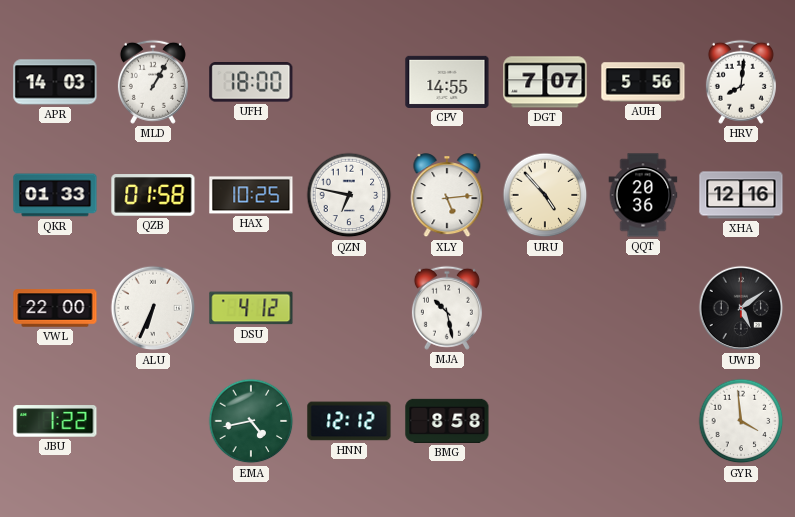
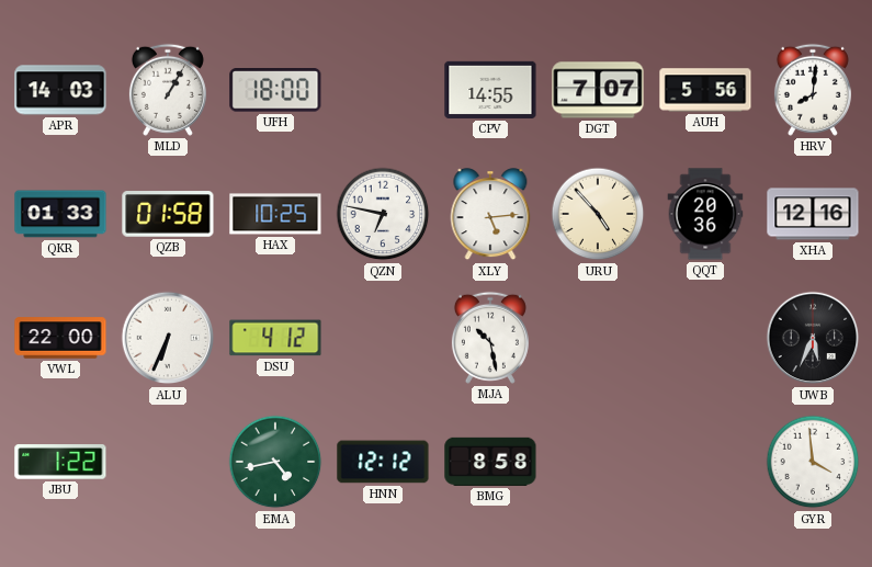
UWB: 5:09 -> 5:34
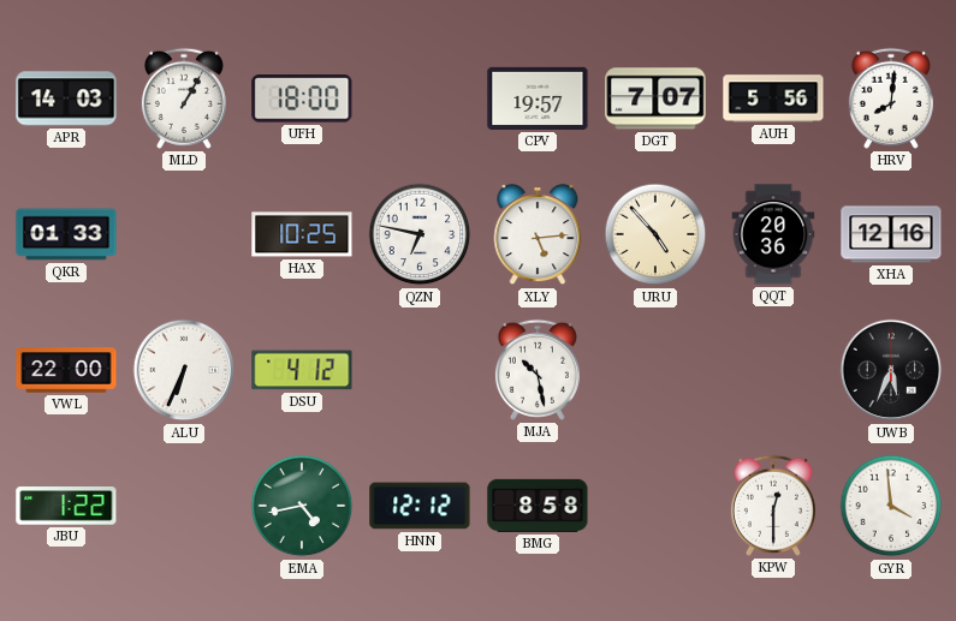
CPV: 14:55 -> 19:57
QZB: 01:58 -> none
KPW: none -> 12:30
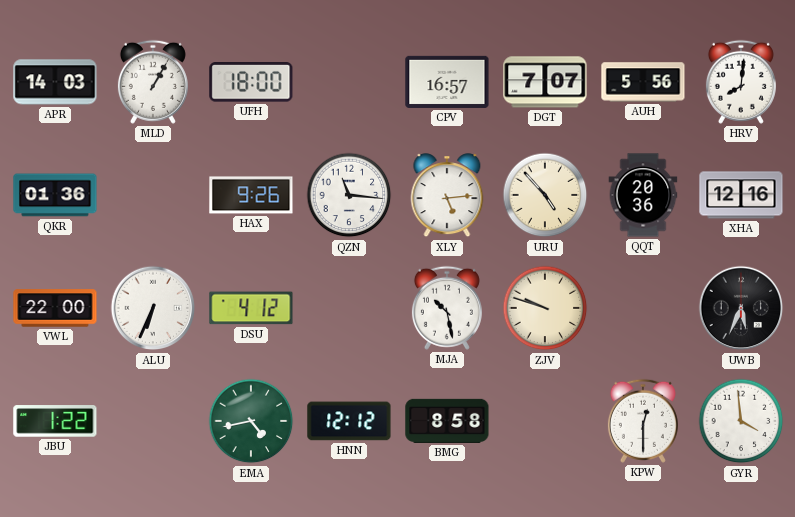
CPV: 19:57 -> 16:57
QKR: 01:33 -> 01:36
HAX: 10:25 -> 9:26
QZN: 6:47 -> 11:16
ZJV: none -> 9:48
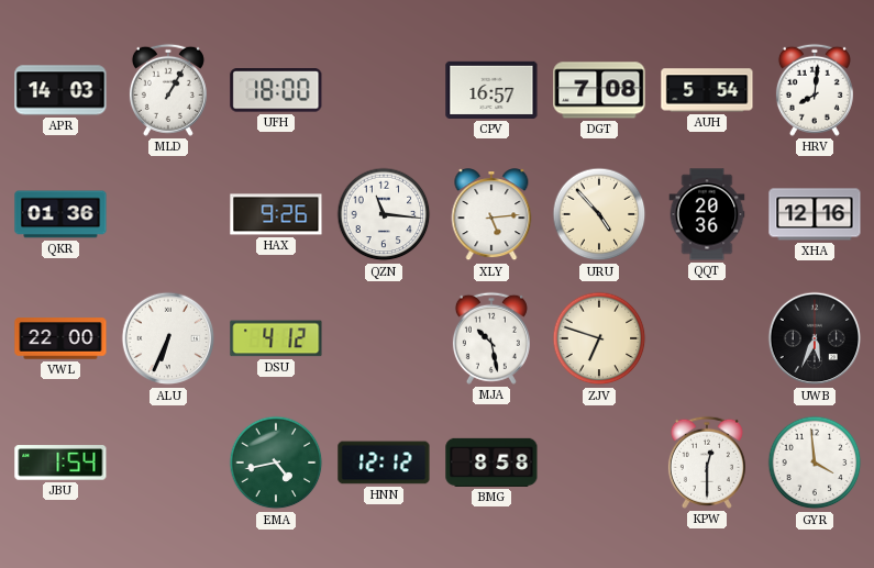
DGT: 7:07 -> 7:08
AUH: 5:56 -> 5:54
ZJV: 9:48 -> 6:48
JBU: 1:22 -> 1:54
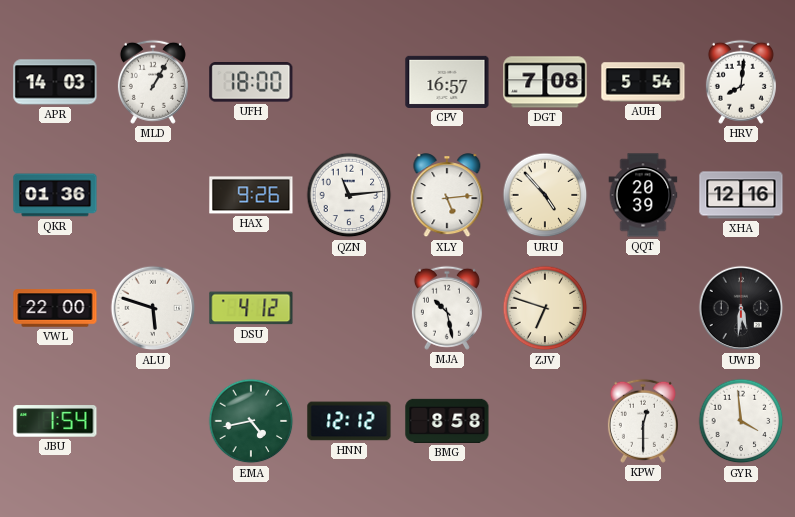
QZN: 11:16 -> 11:14
QQT: 20:36 -> 20:39
ALU: 6:34 -> 5:48
UWB: 5:34 -> 5:31
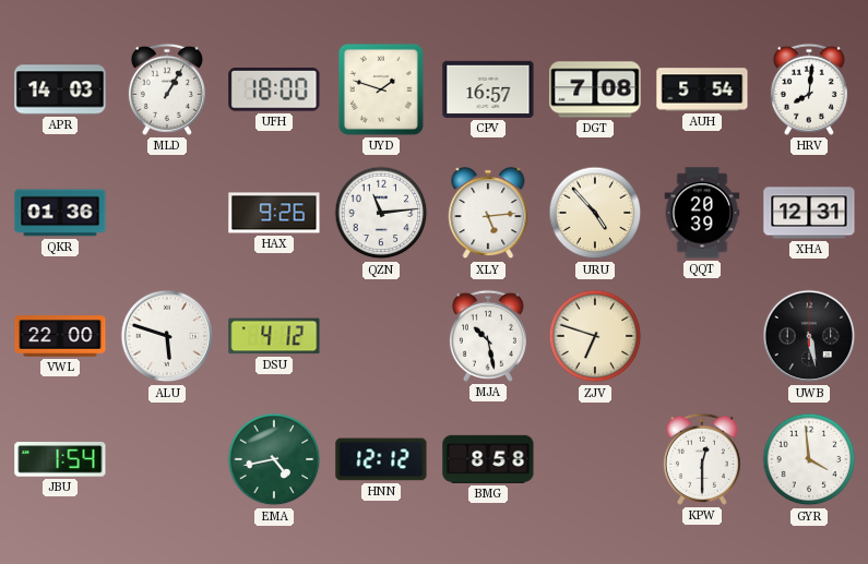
UYD: none -> 1:48
XHA: 12:16 -> 12:31
UWB: 5:31 -> 5:28
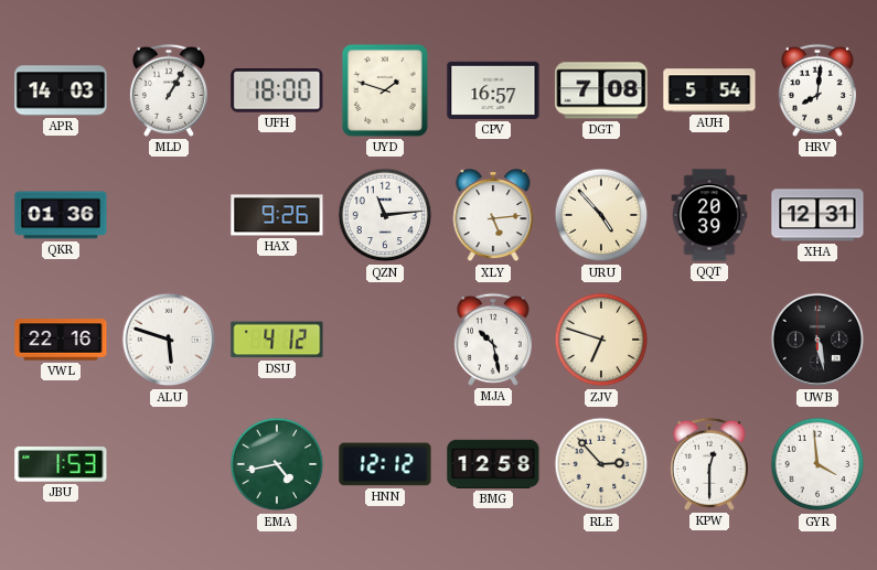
VWL: 22:00 -> 22:16
JBU: 1:54 -> 1:53
BMG: 8:58 -> 12:58
RLE: none -> 2:53
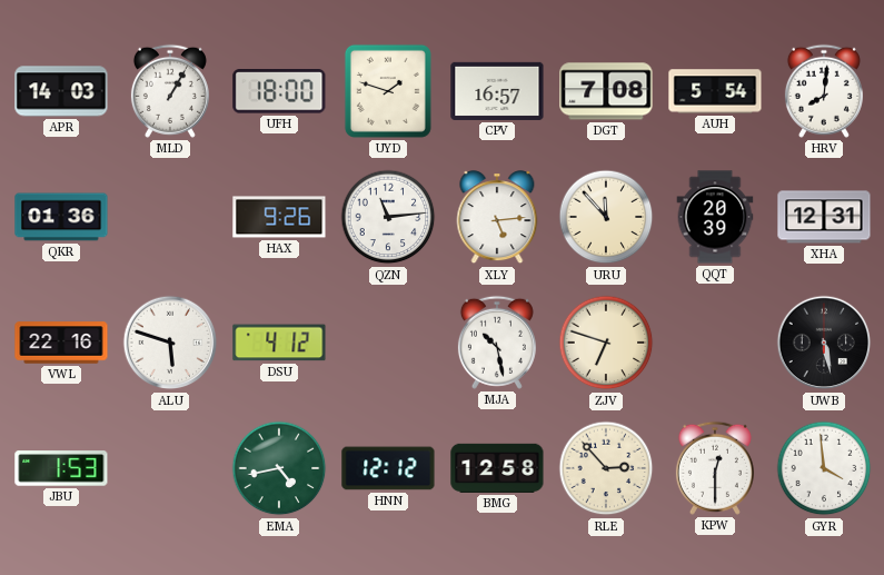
URU: 4:53 -> 11:53
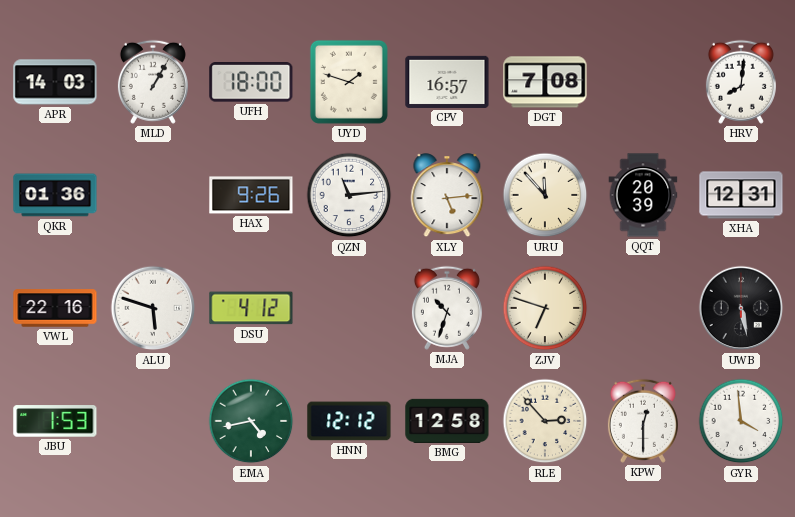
AUH: 5:54 -> none
MJA: 10:28 -> 10:33
